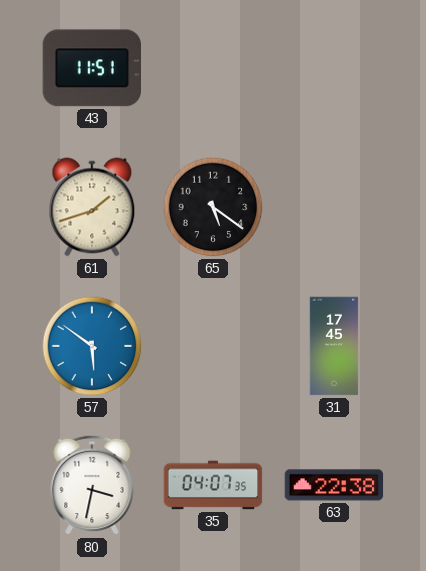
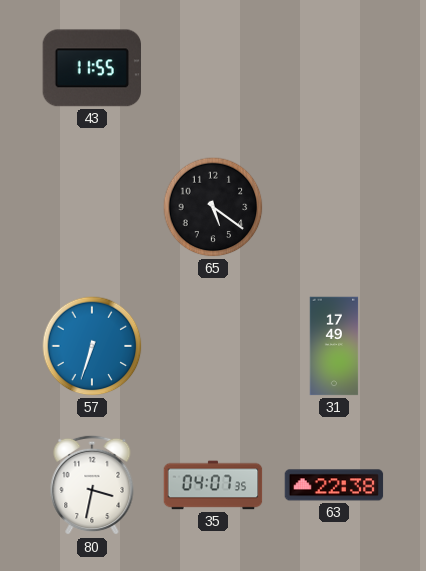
43: 11:51 -> 11:55
61: 1:42 -> none
57: 5:51 -> 6:33
31: 17:45 -> 17:49
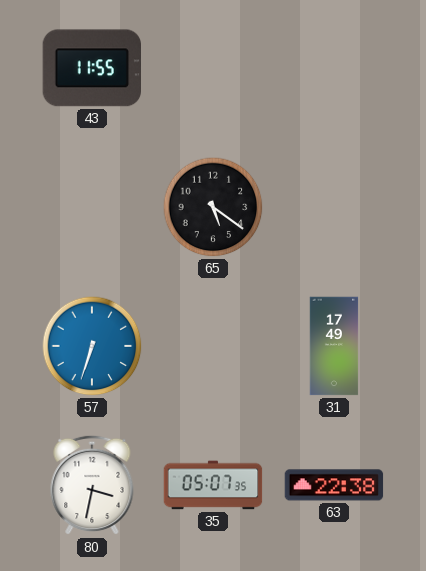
35: 04:07 -> 05:07
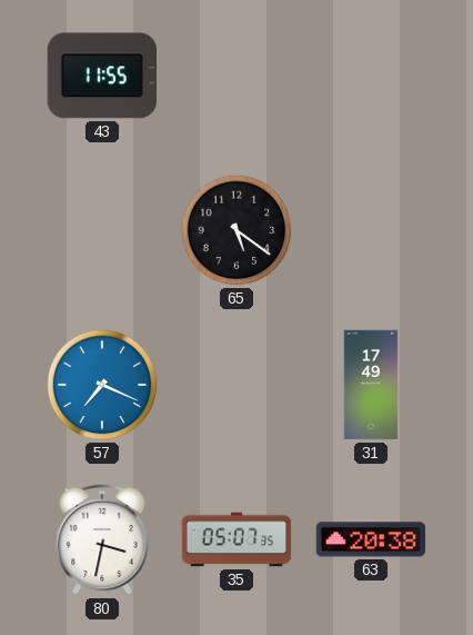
57: 6:33 -> 7:19
63: 22:38 -> 20:38
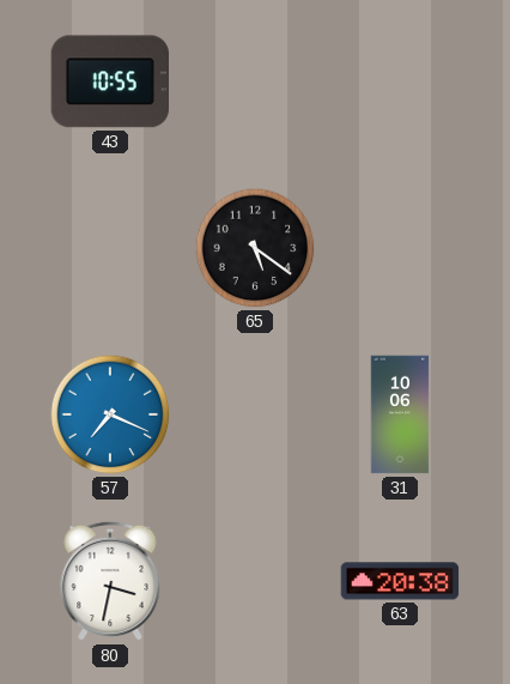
43: 11:55 -> 10:55
31: 17:49 -> 10:06
35: 05:07 -> none
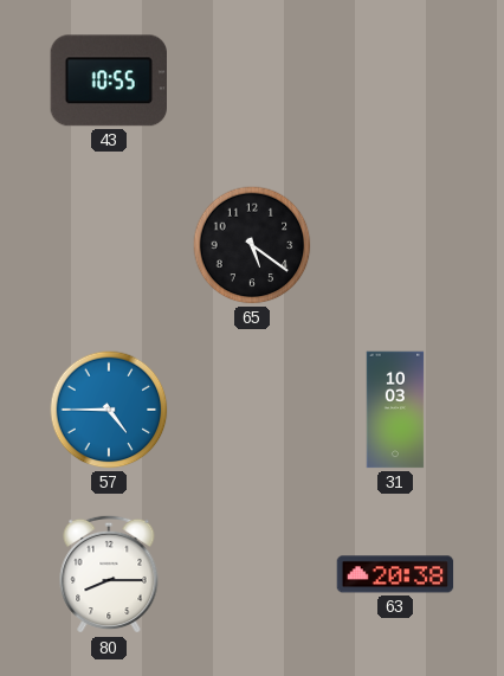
57: 7:19 -> 4:45
31: 10:06 -> 10:03
80: 3:32 -> 8:15
